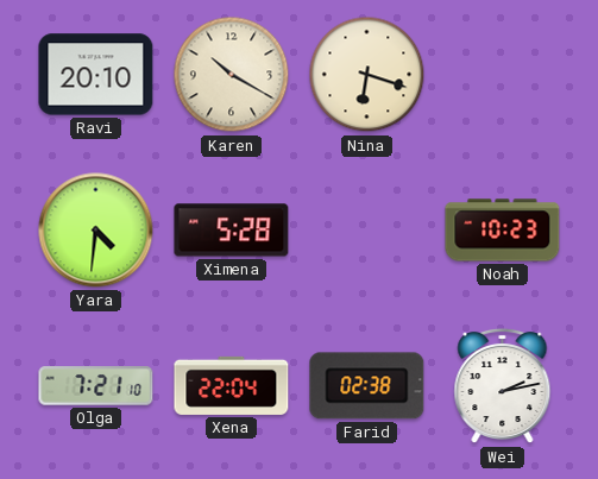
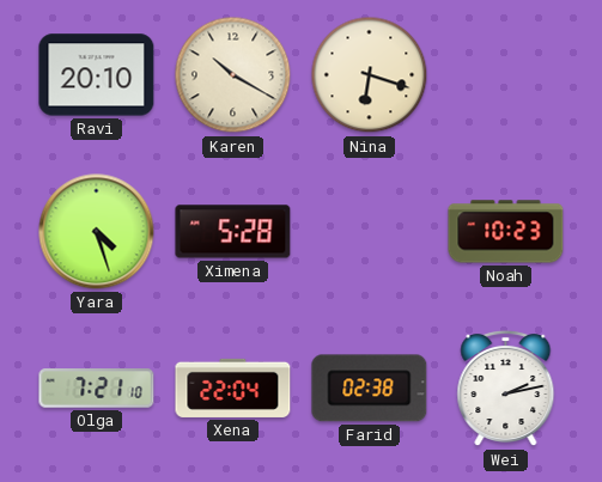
Yara: 4:31 -> 4:27
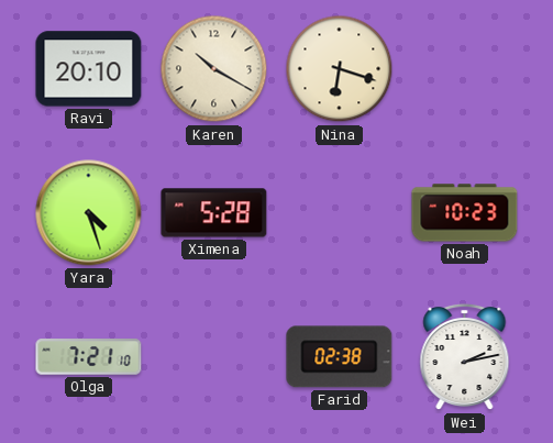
Xena: 22:04 -> none
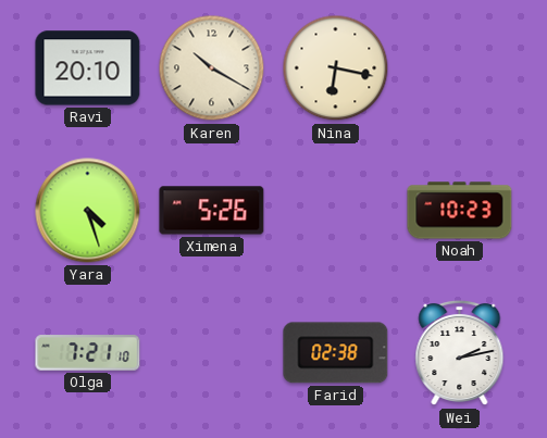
Nina: 6:18 -> 6:17
Ximena: 5:28 -> 5:26
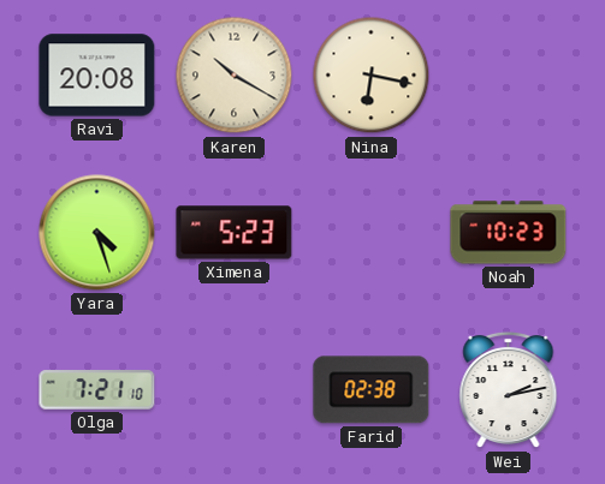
Ravi: 20:10 -> 20:08
Ximena: 5:26 -> 5:23
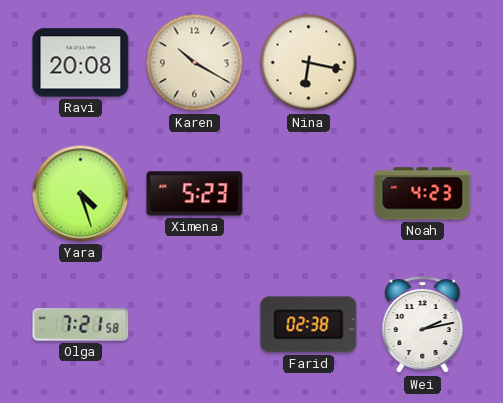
Noah: 10:23 -> 4:23
Olga: 7:21:10 -> 7:21:58
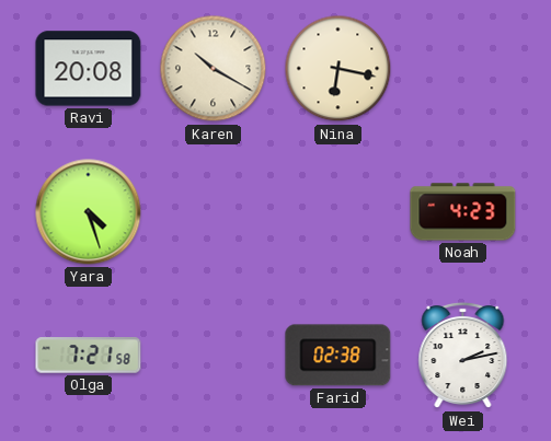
Ximena: 5:23 -> none
